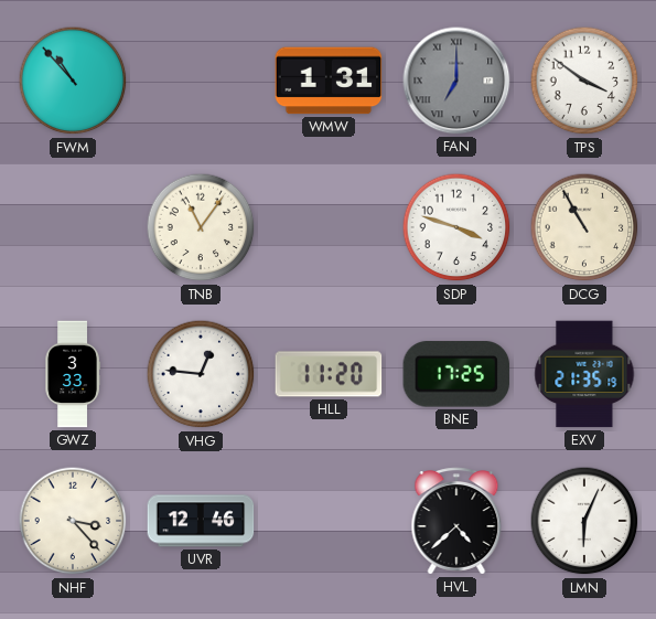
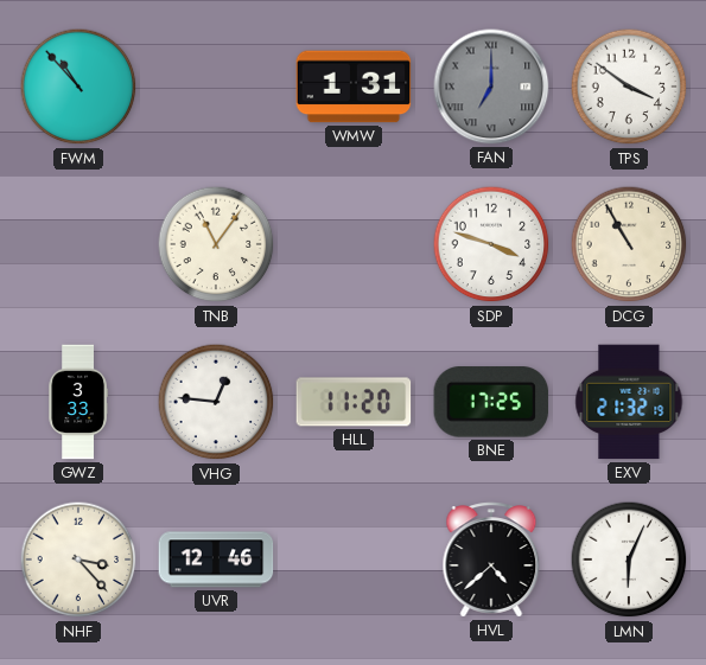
EXV: 21:35 -> 21:32
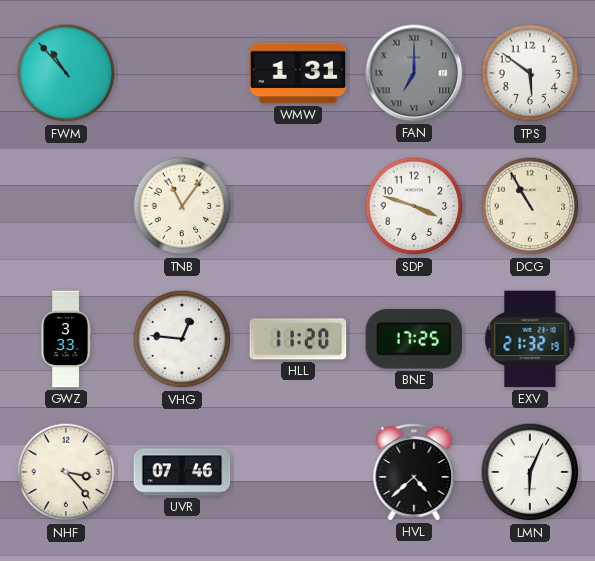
TPS: 3:51 -> 5:51
UVR: 12:46 -> 07:46
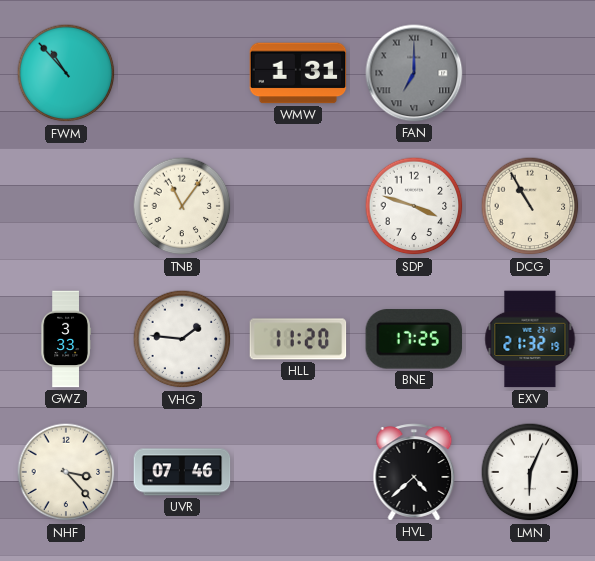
TPS: 5:51 -> none
VHG: 12:46 -> 1:46
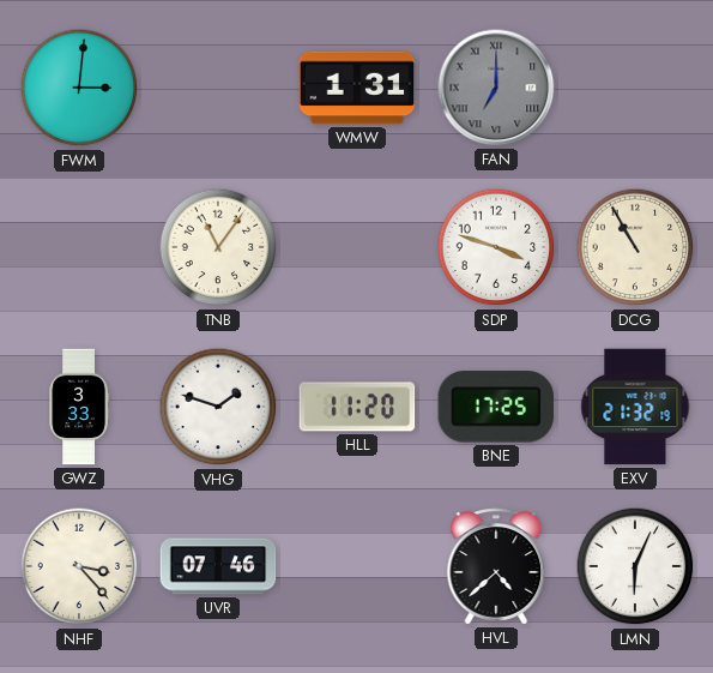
FWM: 10:53 -> 3:01
VHG: 1:46 -> 1:48
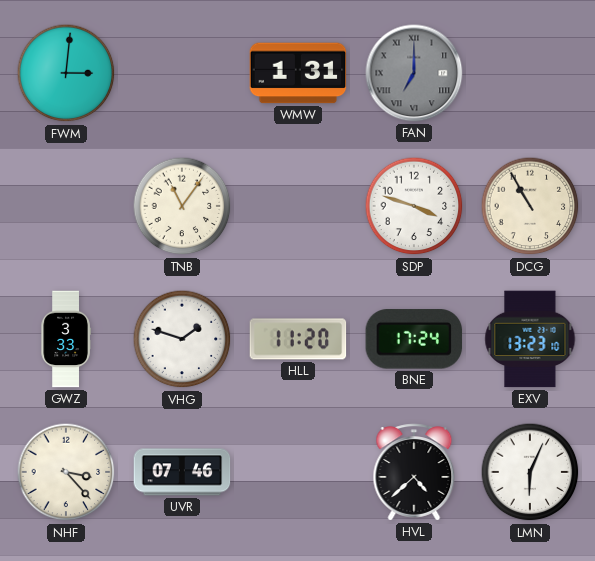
BNE: 17:25 -> 17:24
EXV: 21:32 -> 13:23
